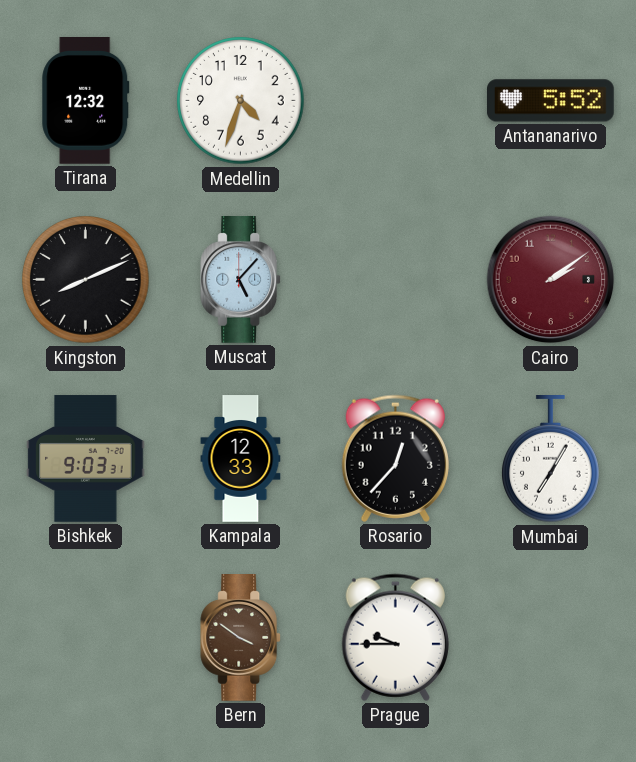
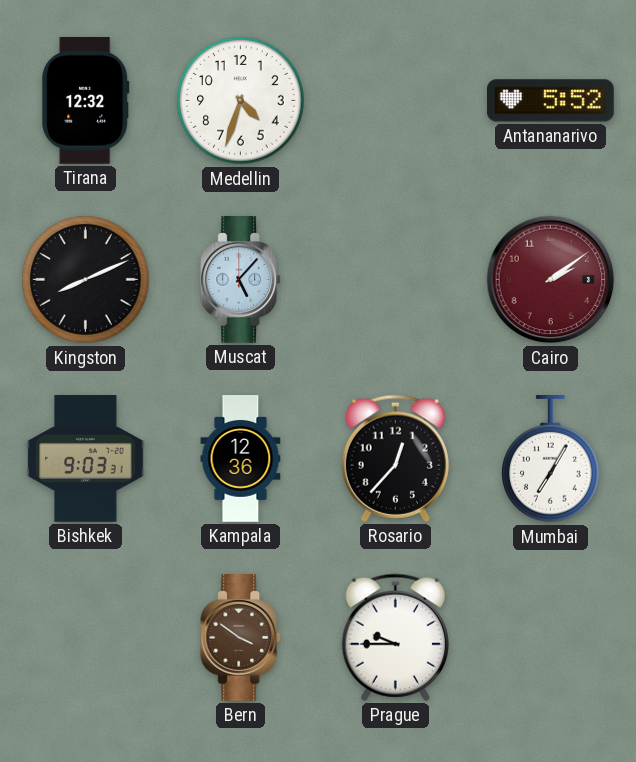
Kampala: 12:33 -> 12:36
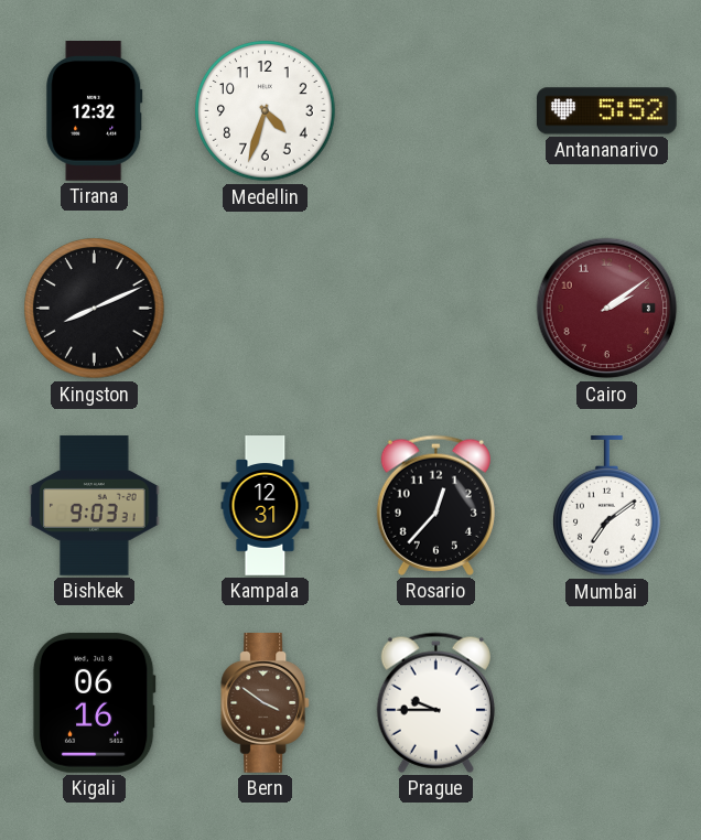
Muscat: 5:07 -> none
Kampala: 12:36 -> 12:31
Mumbai: 7:05 -> 7:09
Kigali: none -> 06:16
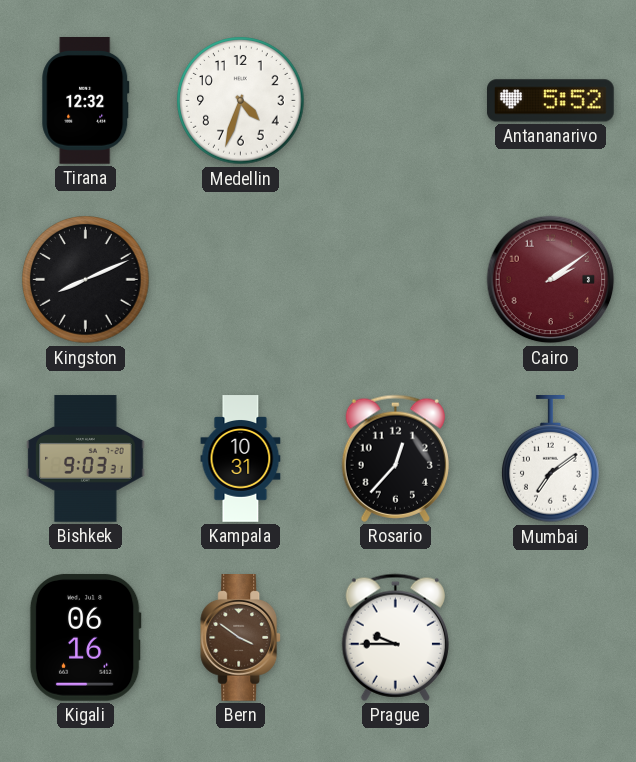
Kampala: 12:31 -> 10:31
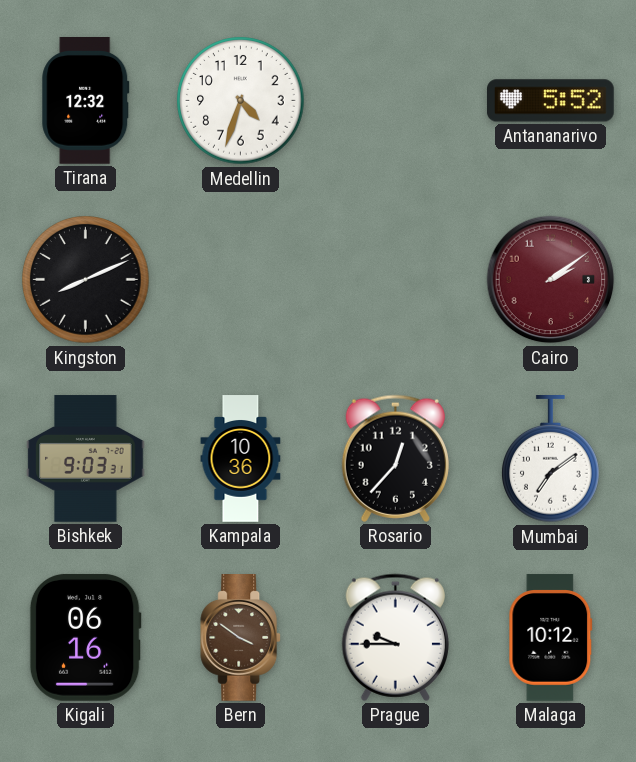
Kampala: 10:31 -> 10:36
Malaga: none -> 10:12
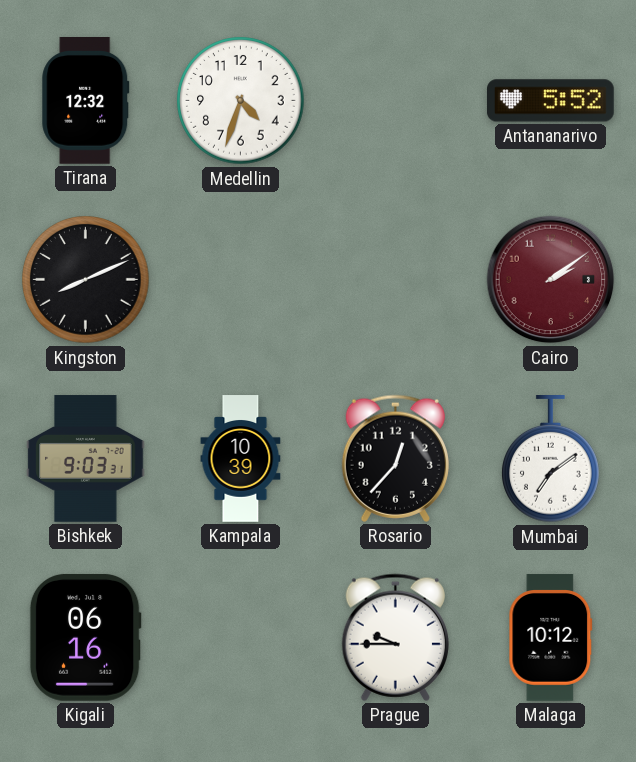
Kampala: 10:36 -> 10:39
Bern: 3:51 -> none
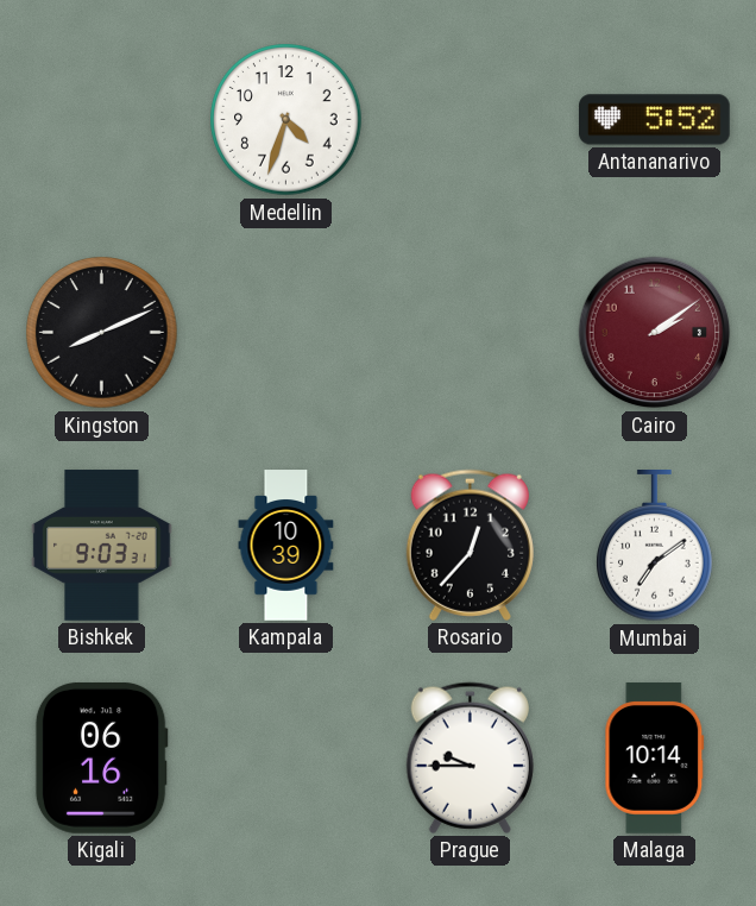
Tirana: 12:32 -> none
Malaga: 10:12 -> 10:14
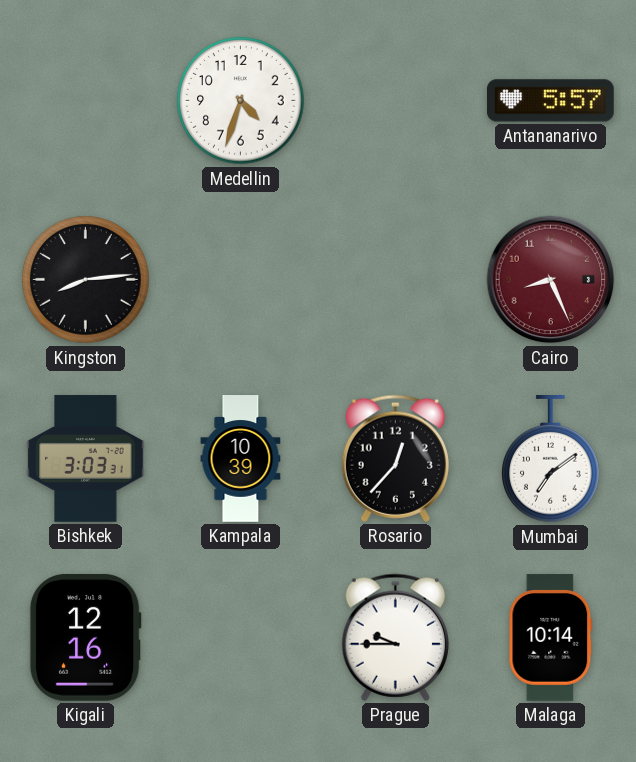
Antananarivo: 5:52 -> 5:57
Kingston: 8:11 -> 8:14
Cairo: 2:09 -> 8:26
Bishkek: 9:03 -> 3:03
Kigali: 06:16 -> 12:16
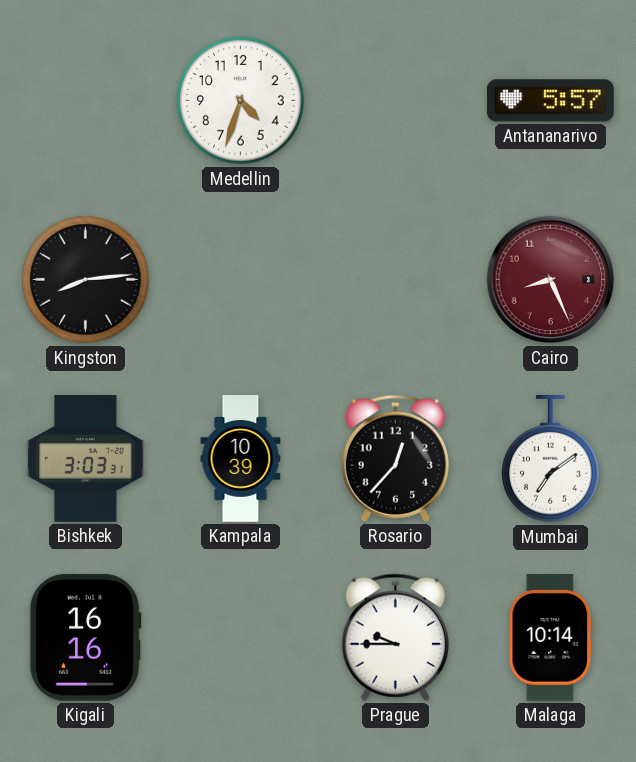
Kigali: 12:16 -> 16:16
